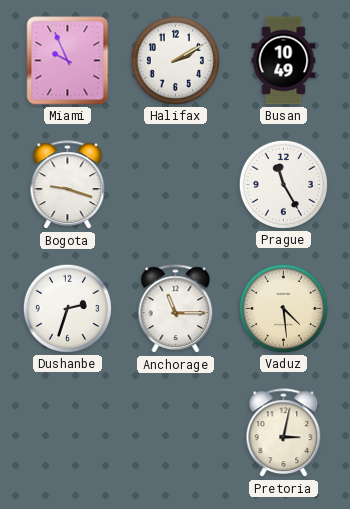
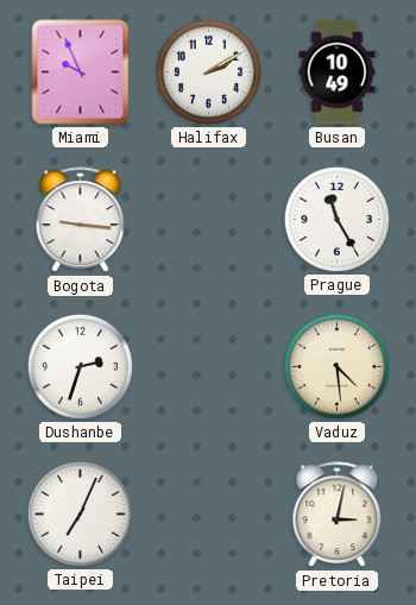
Bogota: 9:18 -> 9:16
Anchorage: 11:15 -> none
Taipei: none -> 7:04
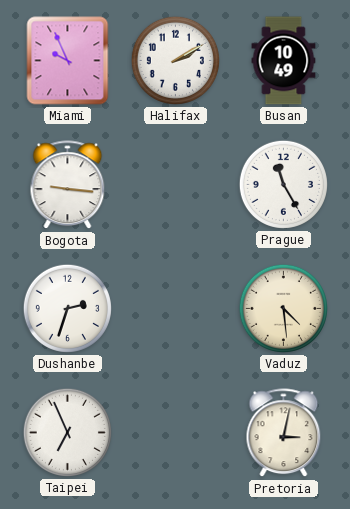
Taipei: 7:04 -> 6:56
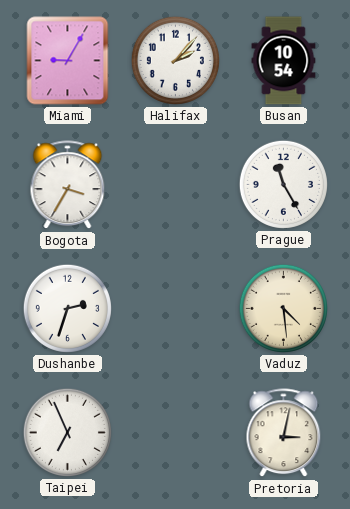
Miami: 9:56 -> 9:05
Halifax: 2:10 -> 2:07
Busan: 10:49 -> 10:54
Bogota: 9:16 -> 3:35
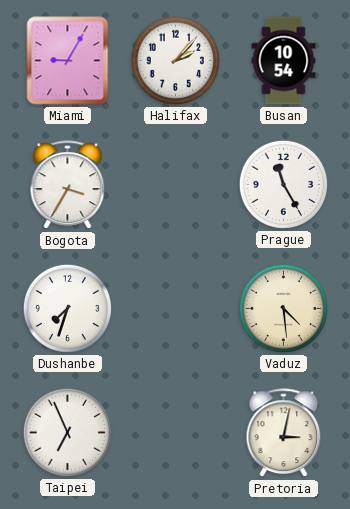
Dushanbe: 2:33 -> 7:33
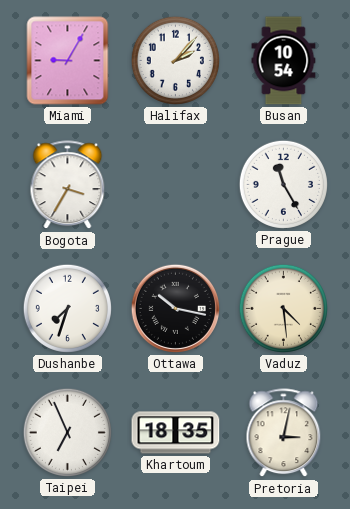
Ottawa: none -> 10:17
Khartoum: none -> 18:35
